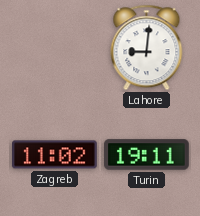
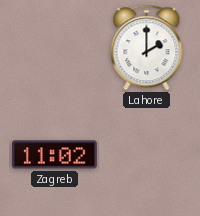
Lahore: 9:01 -> 2:00
Turin: 19:11 -> none
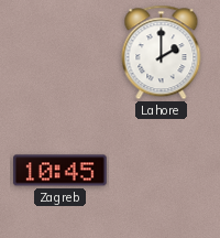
Zagreb: 11:02 -> 10:45
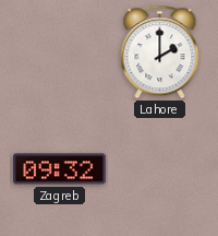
Zagreb: 10:45 -> 09:32
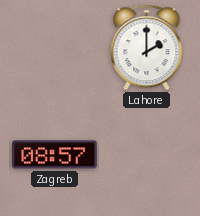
Zagreb: 09:32 -> 08:57
